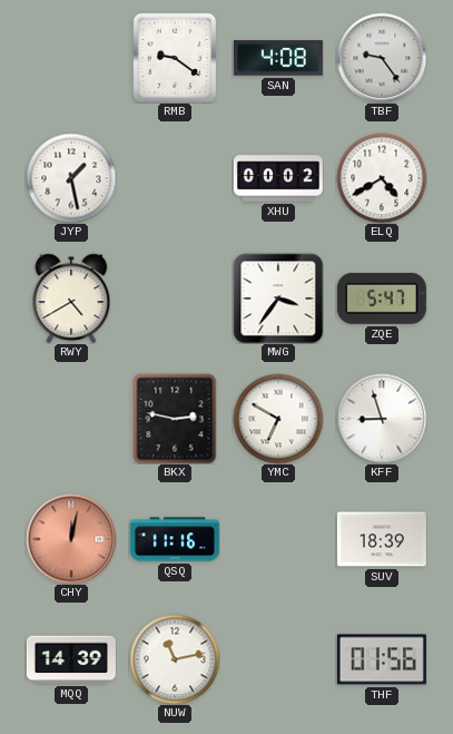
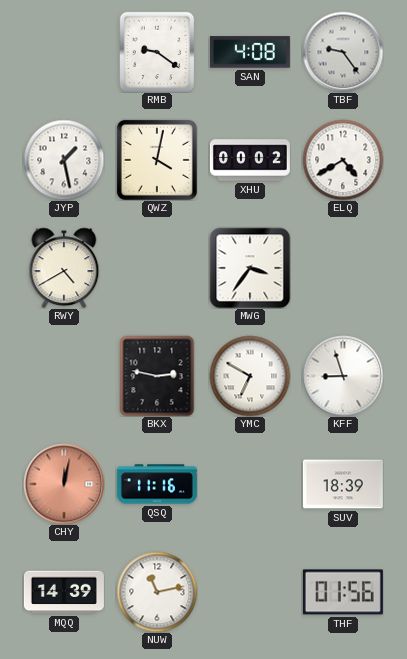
QWZ: none -> 4:02
ZQE: 5:47 -> none
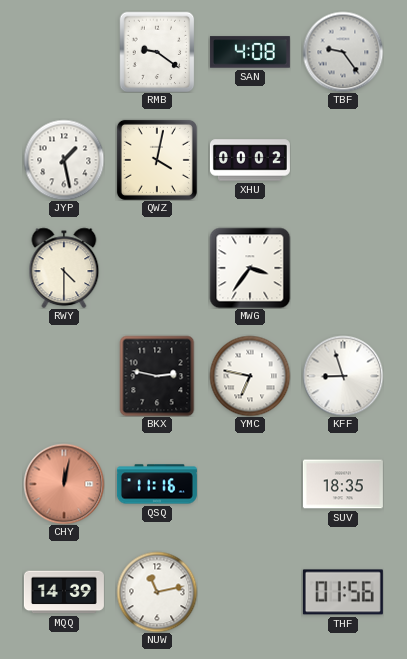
ELQ: 4:40 -> none
RWY: 4:40 -> 4:30
YMC: 6:50 -> 6:47
SUV: 18:39 -> 18:35
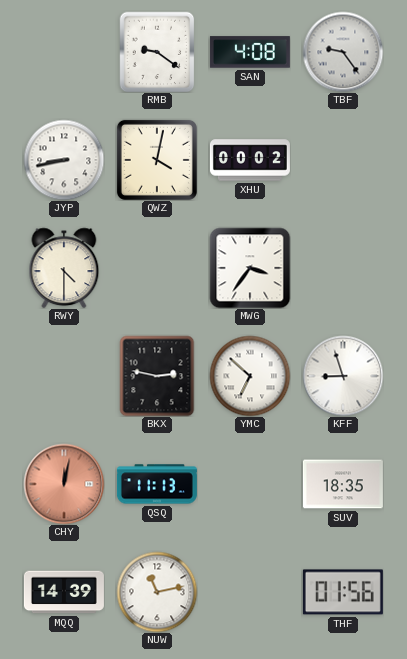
JYP: 1:28 -> 8:43
YMC: 6:47 -> 6:52
QSQ: 11:16 -> 11:13
